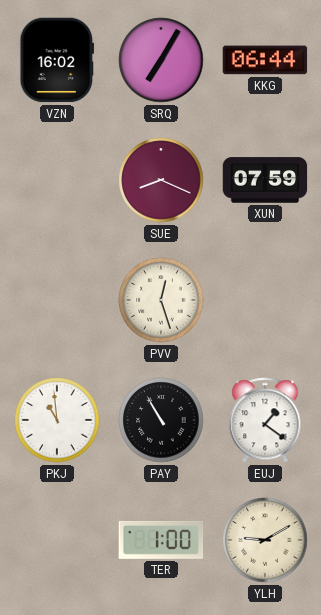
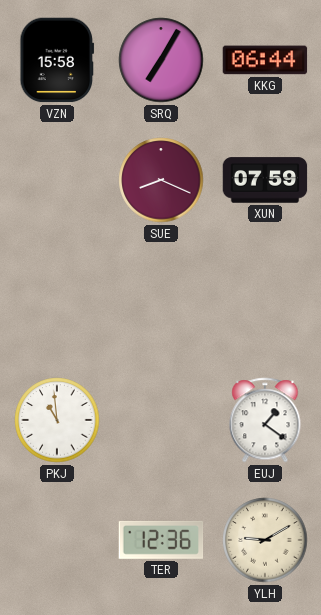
VZN: 16:02 -> 15:58
PVV: 12:27 -> none
PAY: 10:55 -> none
TER: 1:00 -> 12:36
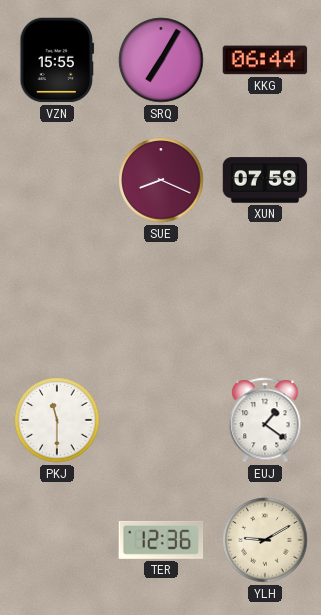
VZN: 15:58 -> 15:55
PKJ: 10:59 -> 11:30
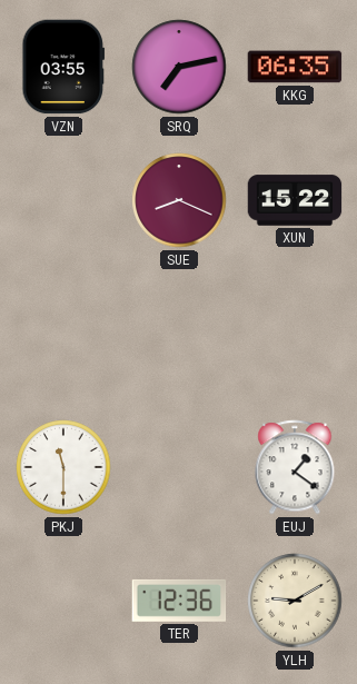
VZN: 15:55 -> 03:55
SRQ: 7:05 -> 7:13
KKG: 06:44 -> 06:35
XUN: 07:59 -> 15:22
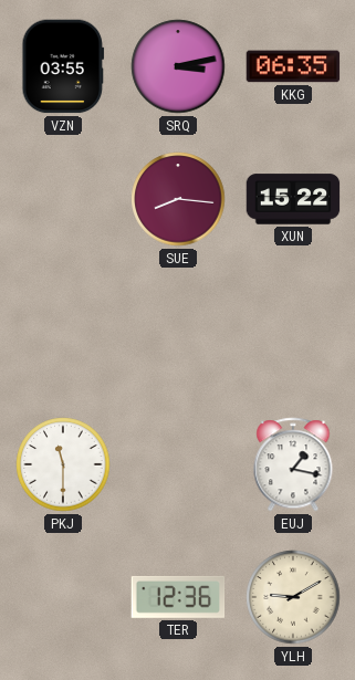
SRQ: 7:13 -> 3:13
SUE: 8:19 -> 8:16
EUJ: 1:21 -> 1:17
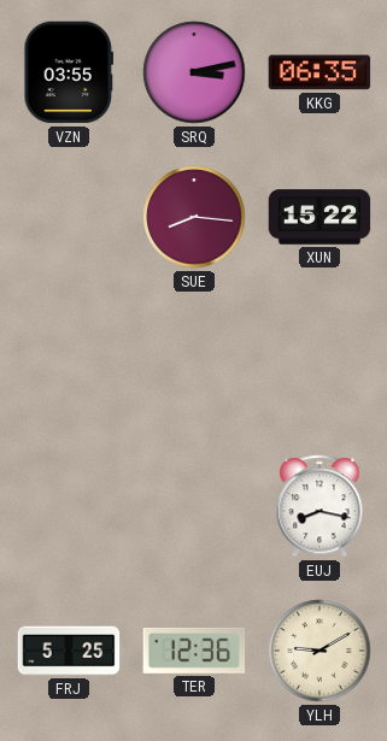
PKJ: 11:30 -> none
EUJ: 1:17 -> 8:17
FRJ: none -> 5:25
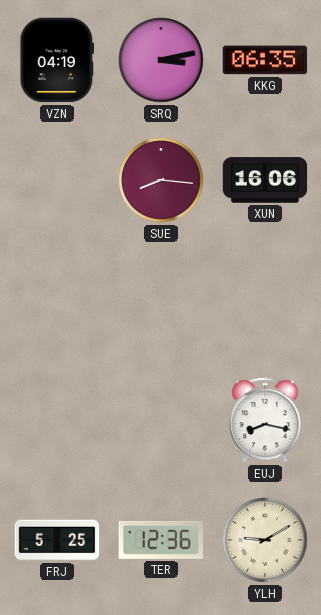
VZN: 03:55 -> 04:19
XUN: 15:22 -> 16:06
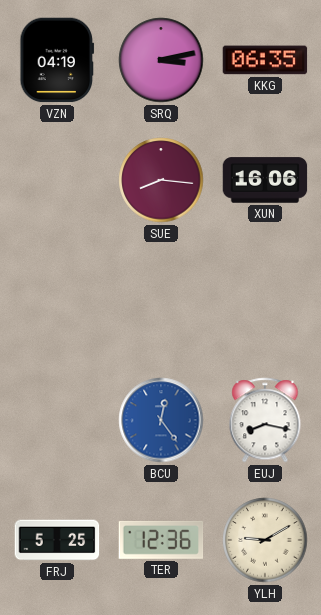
BCU: none -> 12:24
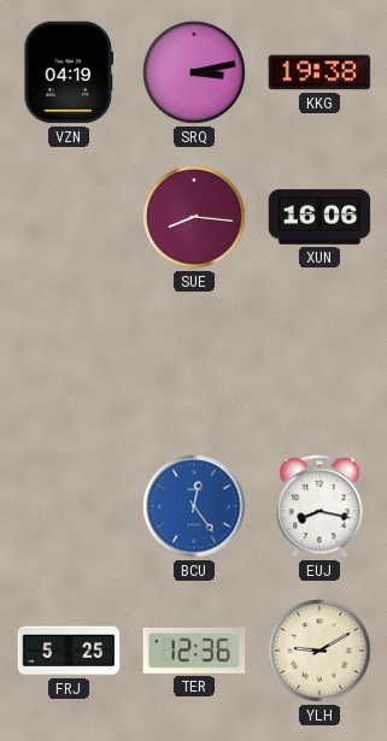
KKG: 06:35 -> 19:38
